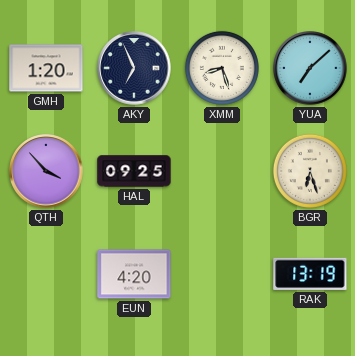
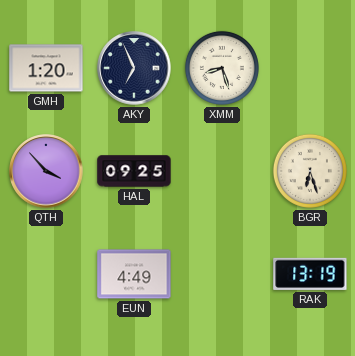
YUA: 7:08 -> none
EUN: 4:20 -> 4:49
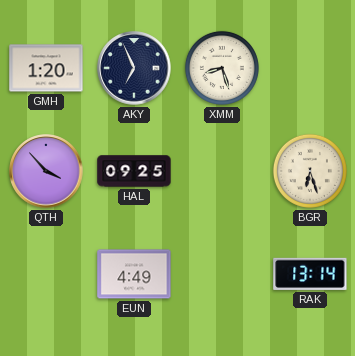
RAK: 13:19 -> 13:14
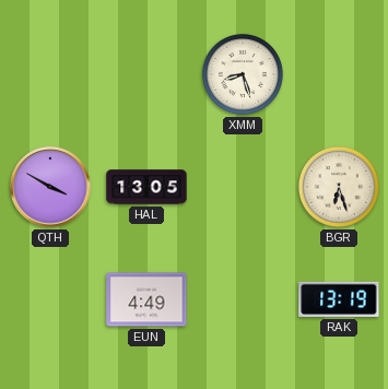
GMH: 1:20 -> none
AKY: 6:56 -> none
QTH: 3:53 -> 3:50
HAL: 09:25 -> 13:05
RAK: 13:14 -> 13:19
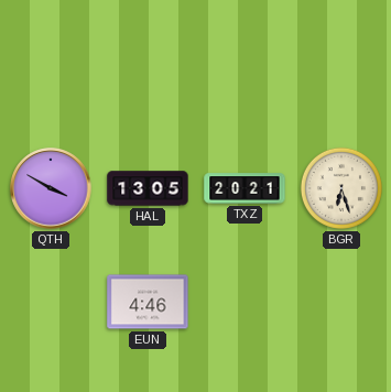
XMM: 8:27 -> none
TXZ: none -> 20:21
EUN: 4:49 -> 4:46
RAK: 13:19 -> none
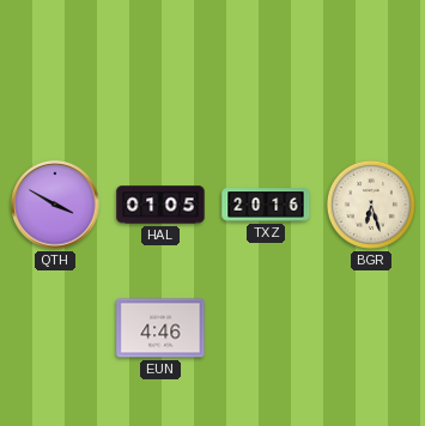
HAL: 13:05 -> 01:05
TXZ: 20:21 -> 20:16
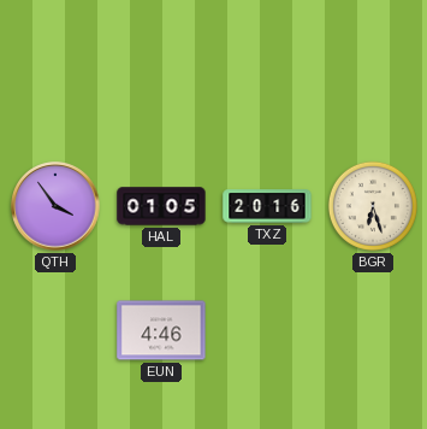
QTH: 3:50 -> 3:54
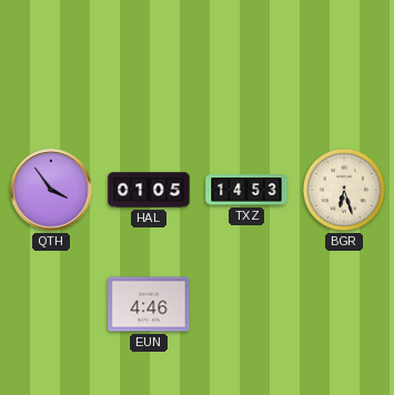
TXZ: 20:16 -> 14:53
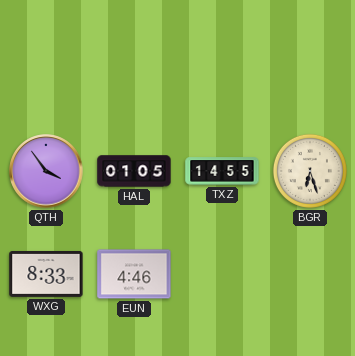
TXZ: 14:53 -> 14:55
WXG: none -> 8:33
